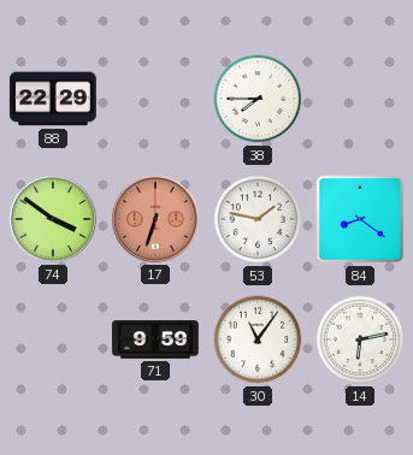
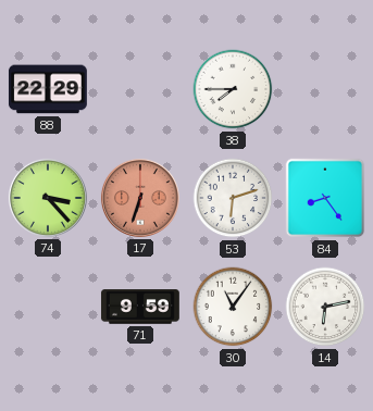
74: 3:51 -> 3:23
53: 1:47 -> 6:12
84: 8:21 -> 8:24
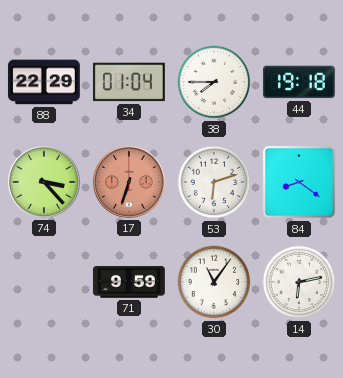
34: none -> 01:04
44: none -> 19:18
84: 8:24 -> 8:21
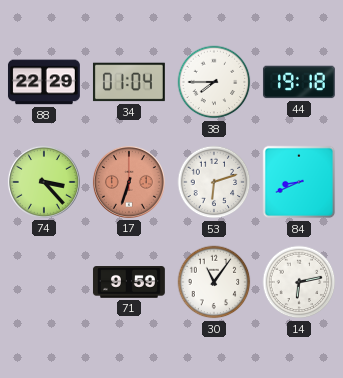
84: 8:21 -> 8:41
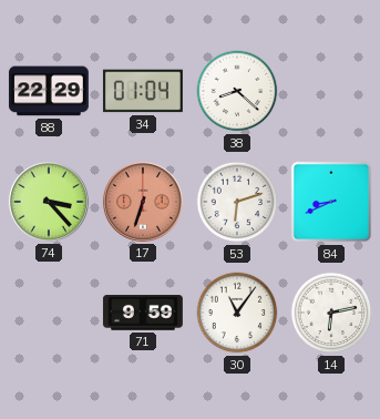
38: 7:45 -> 8:22
44: 19:18 -> none
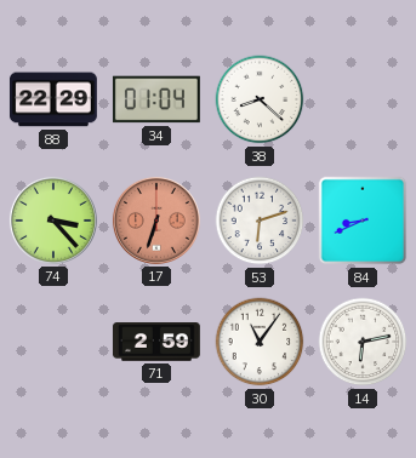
71: 9:59 -> 2:59
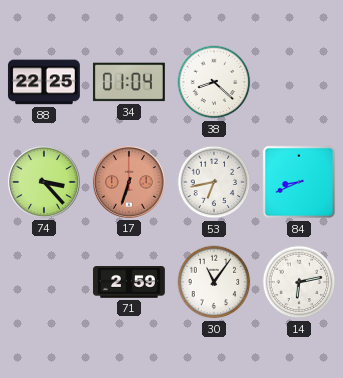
88: 22:29 -> 22:25
53: 6:12 -> 6:43
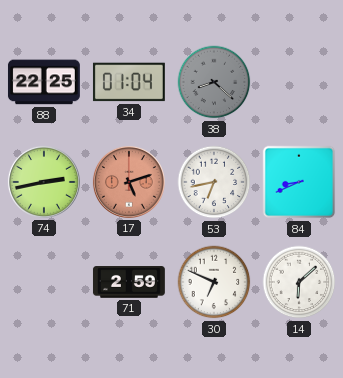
38 dial: white -> grey
74: 3:23 -> 2:43
17: 6:33 -> 5:12
30: 11:06 -> 6:49
14: 6:13 -> 6:08
